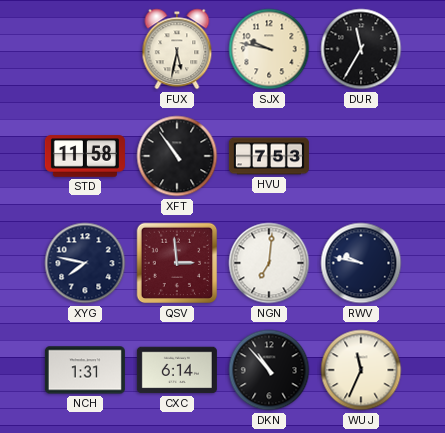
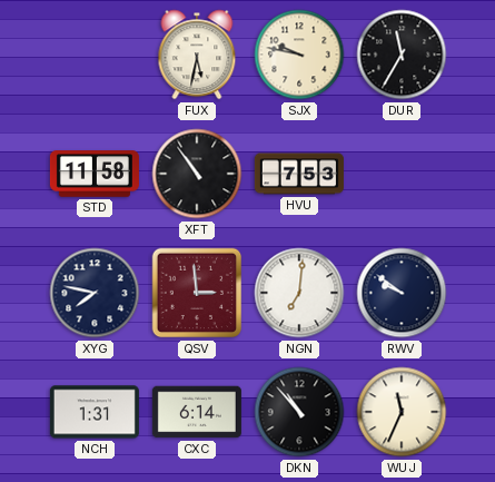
RWV: 9:47 -> 9:51
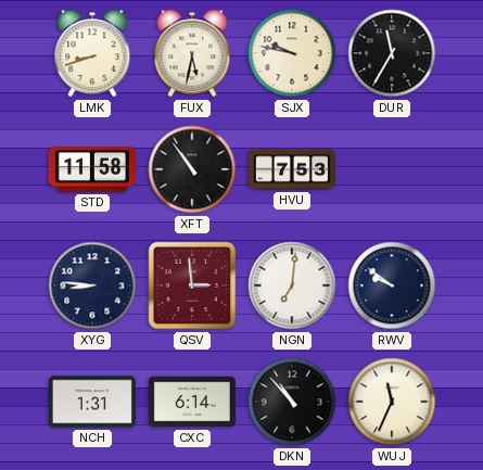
LMK: none -> 8:42
XYG: 7:47 -> 8:46
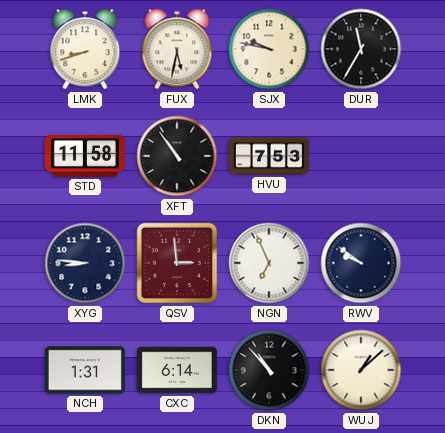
NGN: 7:01 -> 6:56
WUJ: 11:34 -> 1:08
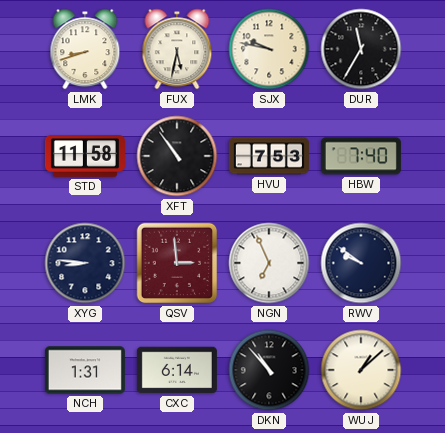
HBW: none -> 7:40
